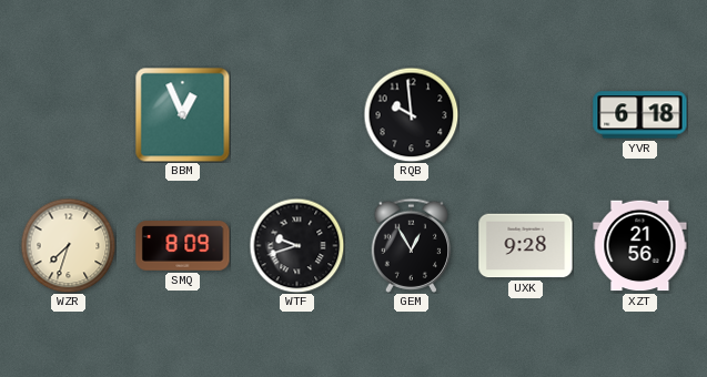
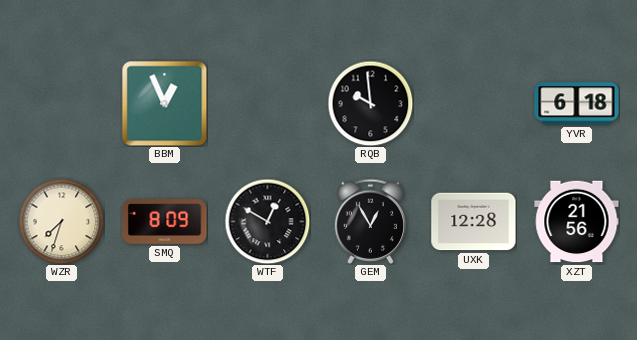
WTF: 9:42 -> 12:50
UXK: 9:28 -> 12:28
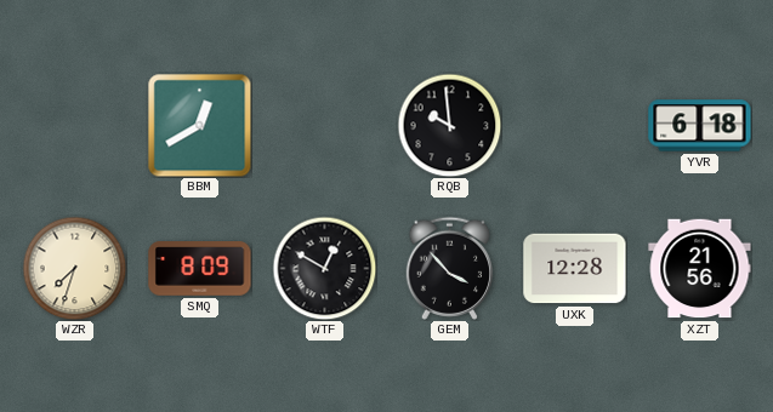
BBM: 12:56 -> 12:40
GEM: 12:55 -> 3:53
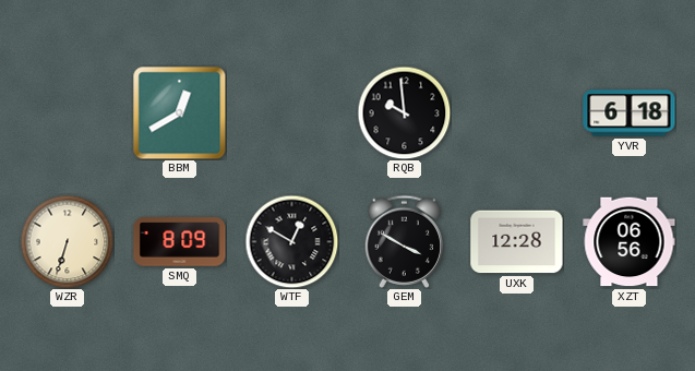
WZR: 7:33 -> 6:33
GEM: 3:53 -> 3:50
XZT: 21:56 -> 06:56
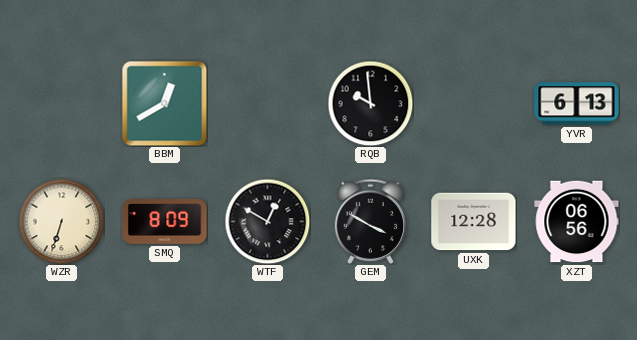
YVR: 6:18 -> 6:13
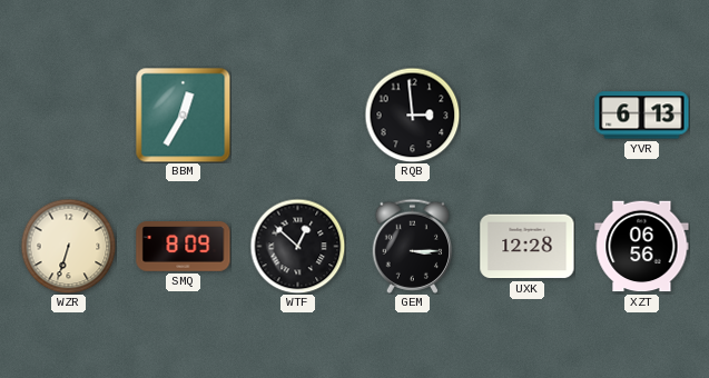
BBM: 12:40 -> 12:35
RQB: 9:59 -> 2:59
WTF: 12:50 -> 12:52
GEM: 3:50 -> 3:15
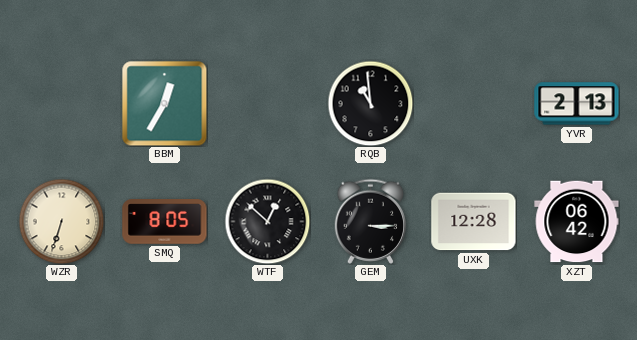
RQB: 2:59 -> 10:59
YVR: 6:13 -> 2:13
SMQ: 8:09 -> 8:05
XZT: 06:56 -> 06:42
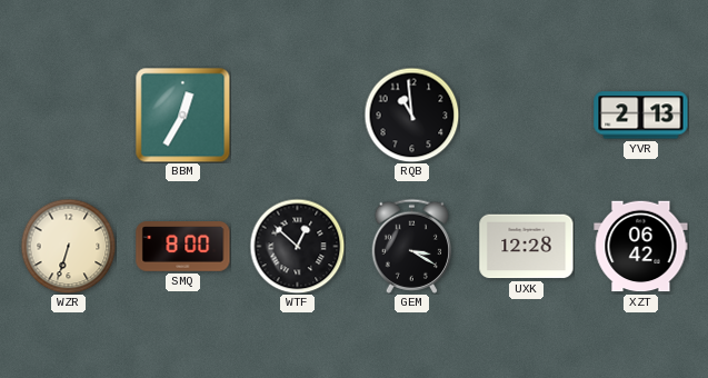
SMQ: 8:05 -> 8:00
GEM: 3:15 -> 3:20
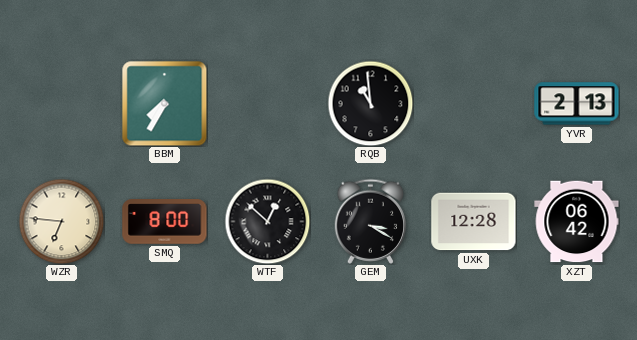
BBM: 12:35 -> 7:35
WZR: 6:33 -> 6:46
